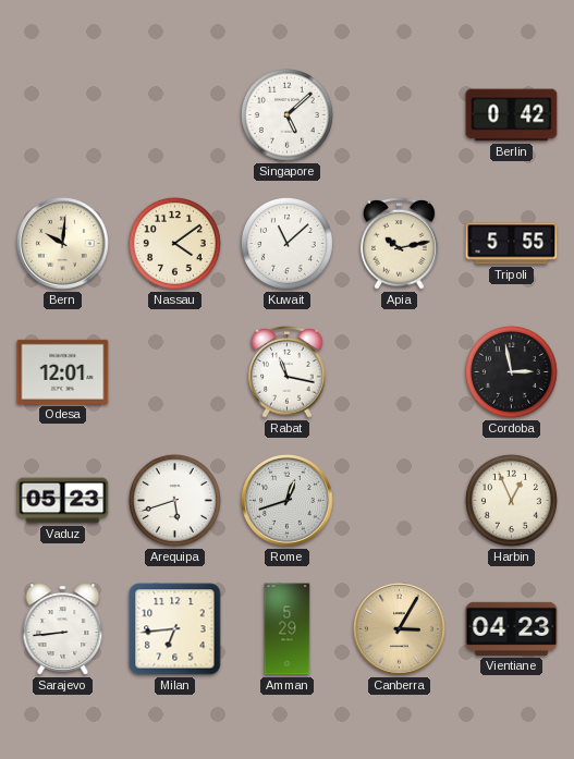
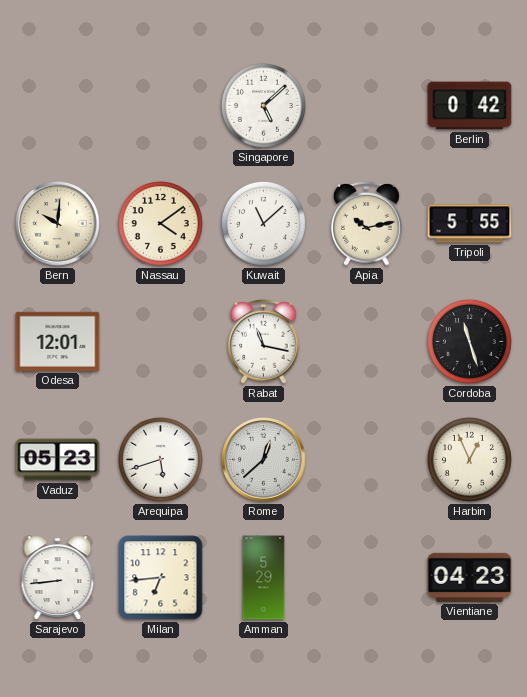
Cordoba: 2:58 -> 11:27
Rome: 12:42 -> 12:38
Canberra: 3:05 -> none
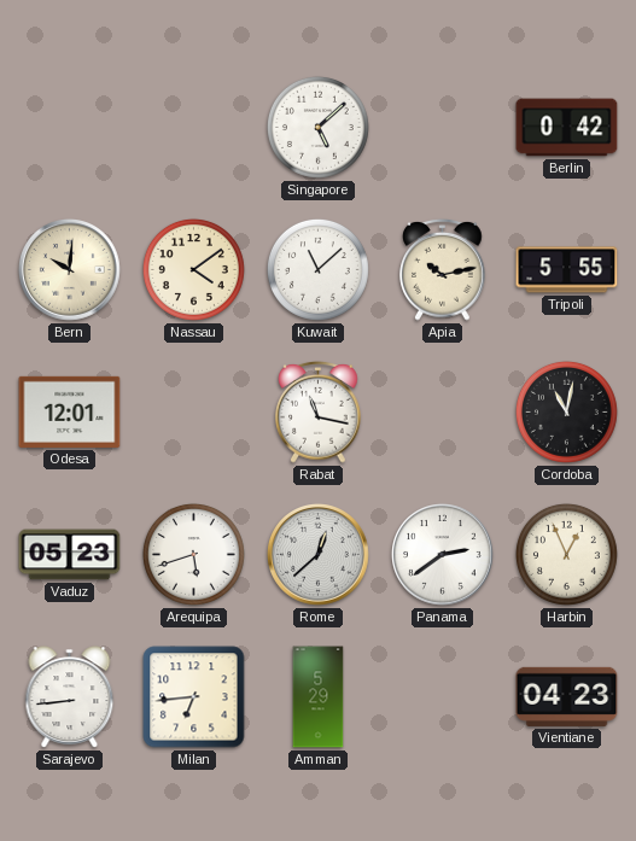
Cordoba: 11:27 -> 11:02
Panama: none -> 2:39
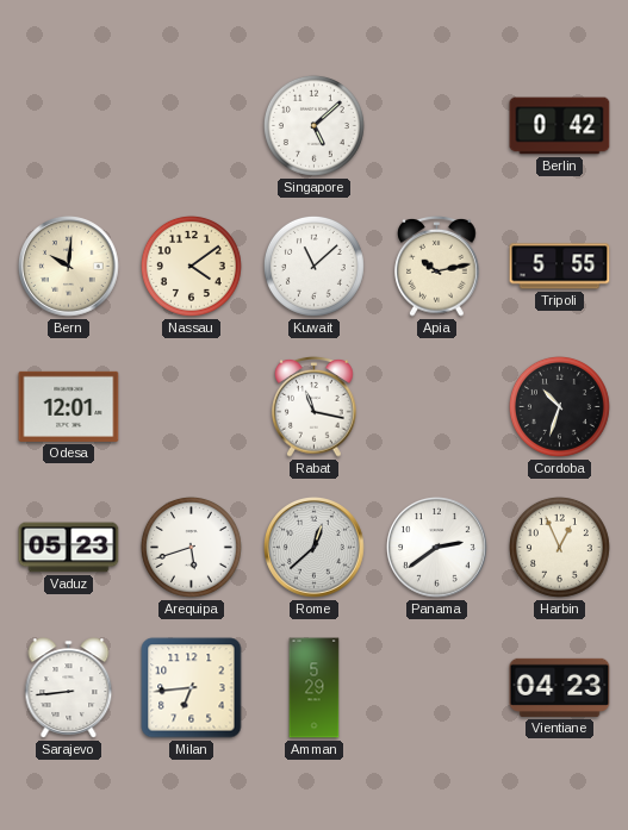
Cordoba: 11:02 -> 10:33
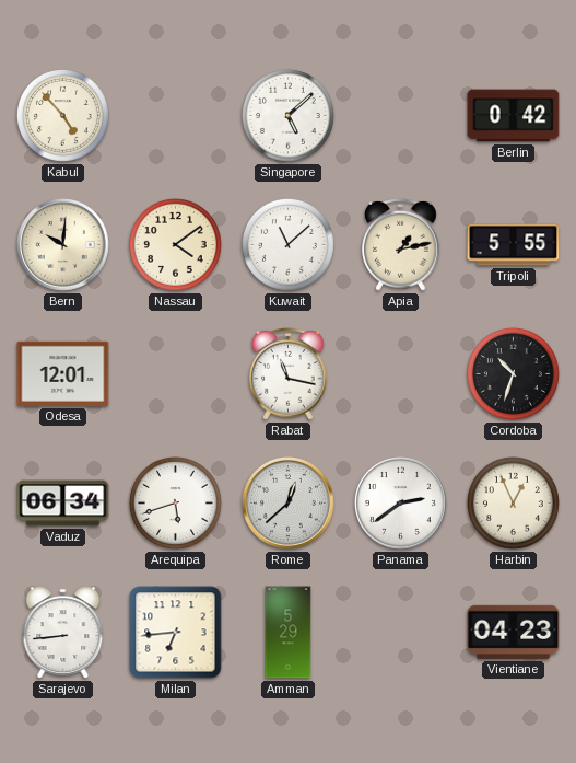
Kabul: none -> 4:53
Apia: 10:13 -> 1:13
Vaduz: 05:23 -> 06:34
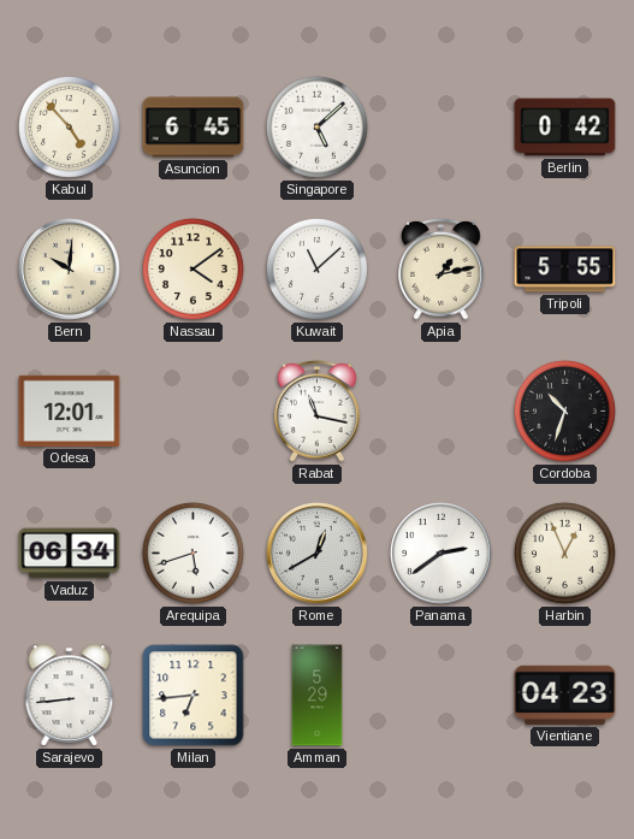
Asuncion: none -> 6:45
Rome: 12:38 -> 12:40
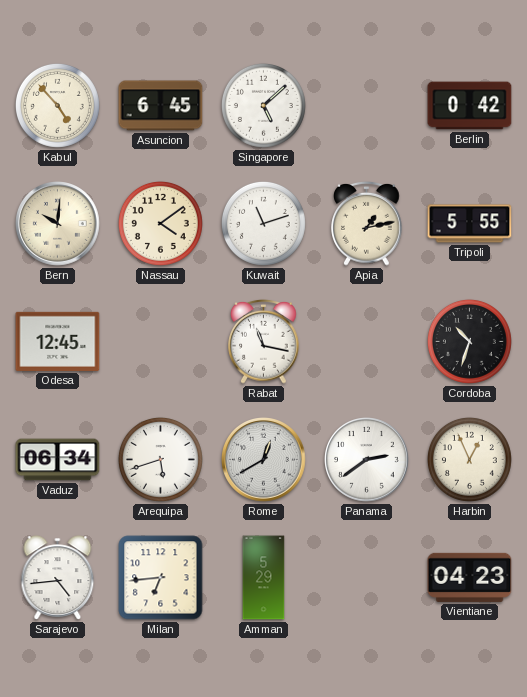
Kuwait: 11:08 -> 11:12
Odesa: 12:01 -> 12:45
Sarajevo: 8:44 -> 4:44
